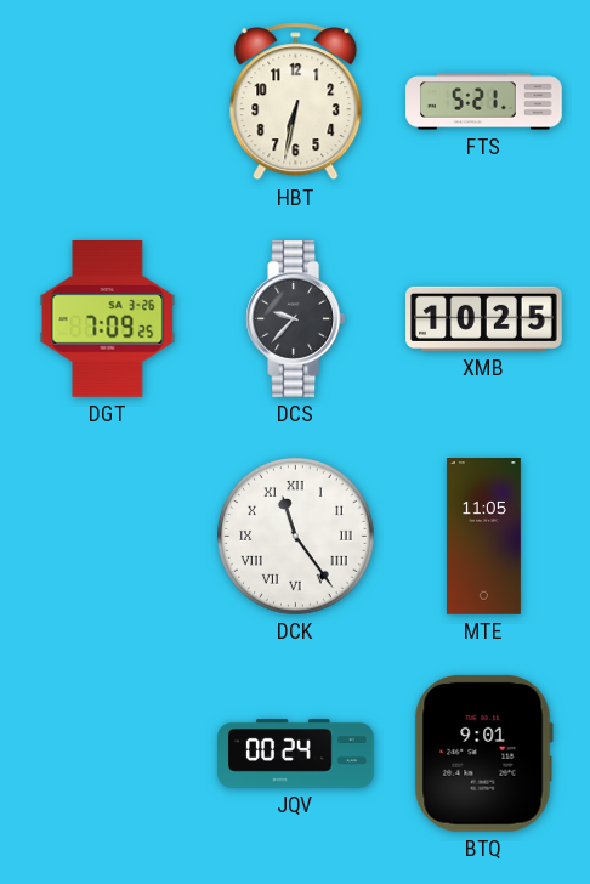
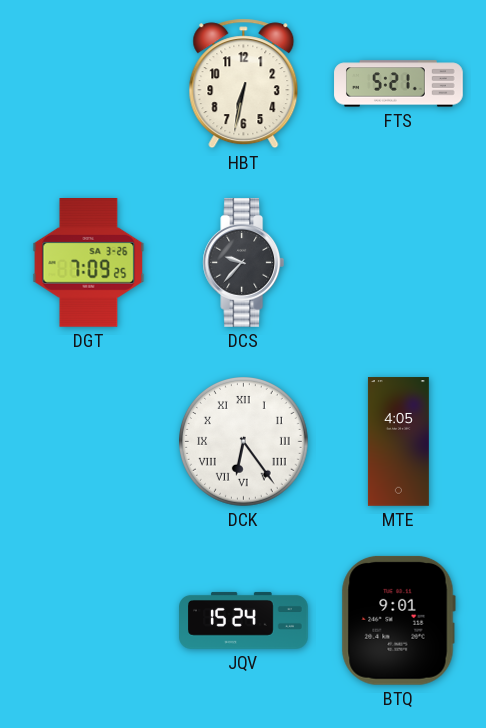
XMB: 10:25 -> none
DCK: 11:24 -> 6:24
MTE: 11:05 -> 4:05
JQV: 00:24 -> 15:24
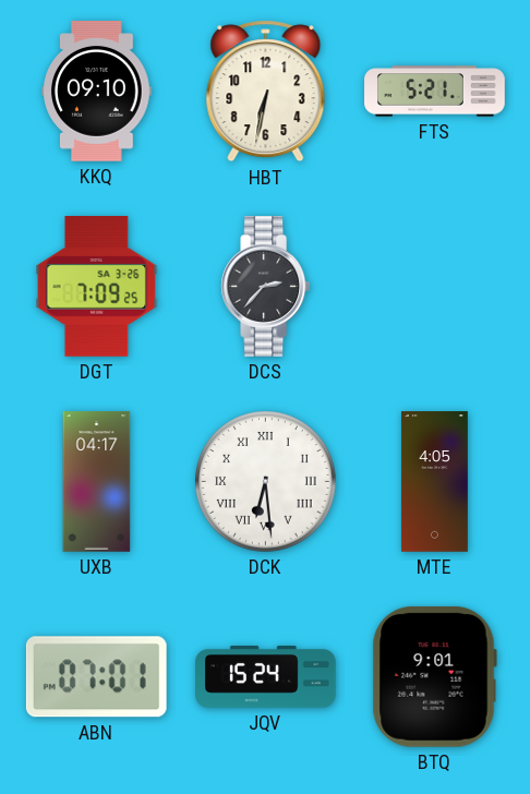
KKQ: none -> 09:10
DCS: 9:37 -> 2:37
UXB: none -> 04:17
DCK: 6:24 -> 6:29
ABN: none -> 07:01
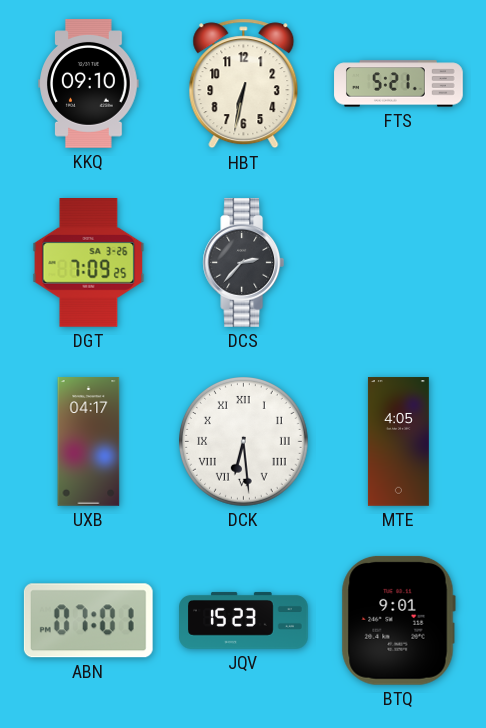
JQV: 15:24 -> 15:23
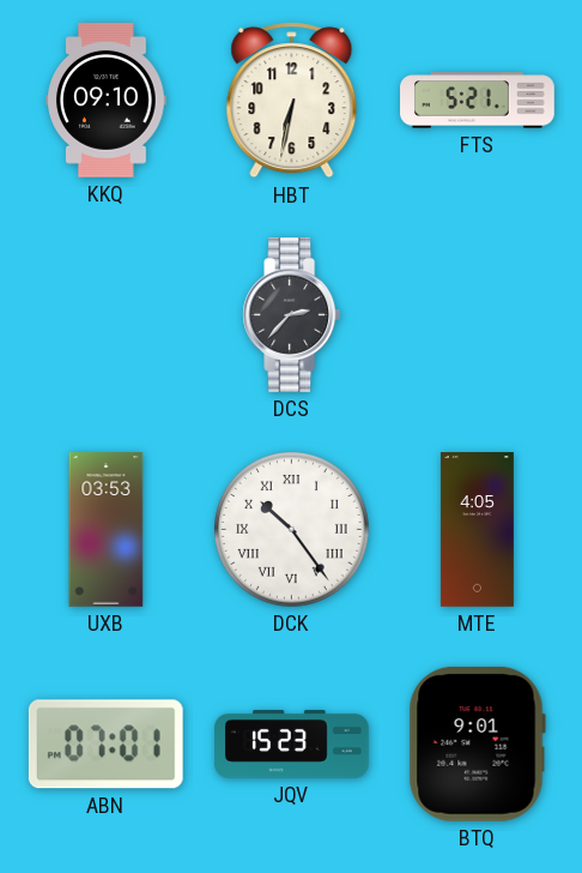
DGT: 7:09 -> none
UXB: 04:17 -> 03:53
DCK: 6:29 -> 10:24
